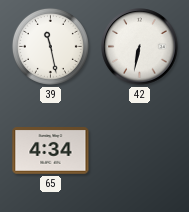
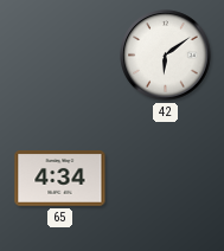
39: 11:28 -> none
42: 6:32 -> 6:09
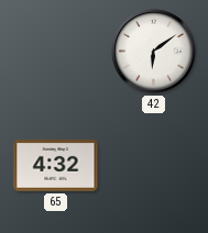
65: 4:34 -> 4:32
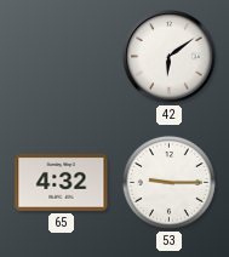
53: none -> 9:15
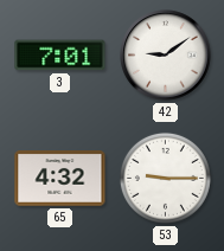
3: none -> 7:01
42: 6:09 -> 9:09
